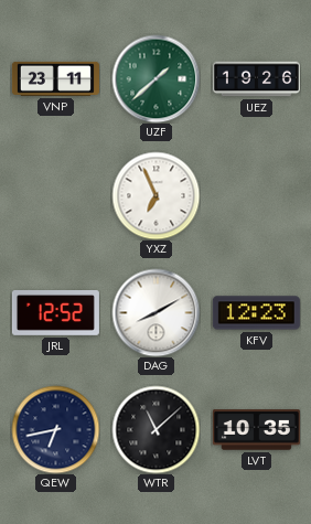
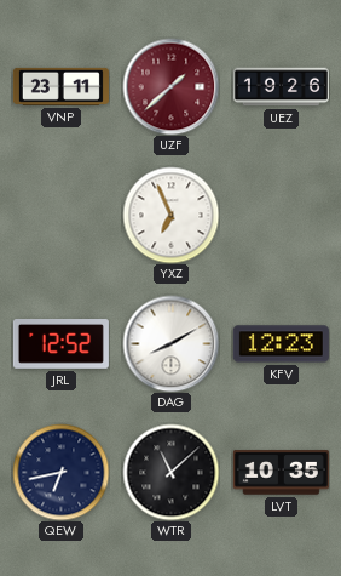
UZF dial: green -> burgundy
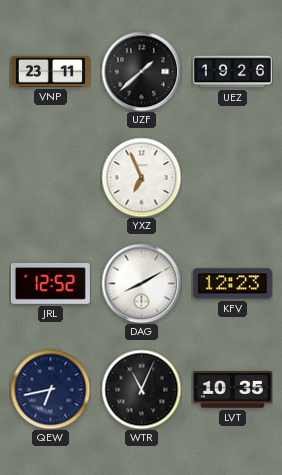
UZF dial: burgundy -> black
WTR: 11:08 -> 11:04
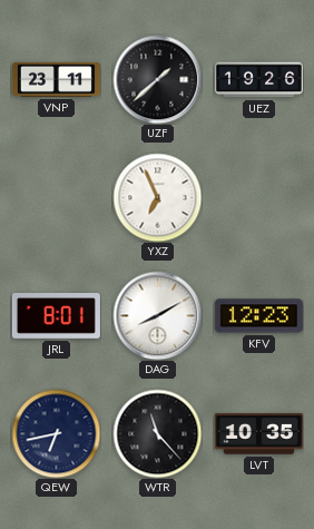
JRL: 12:52 -> 8:01
WTR: 11:04 -> 11:23
